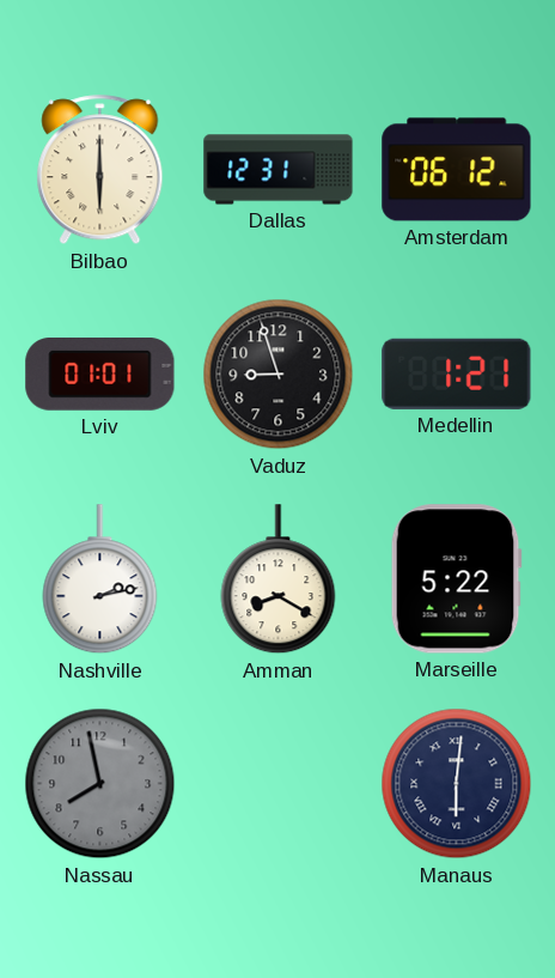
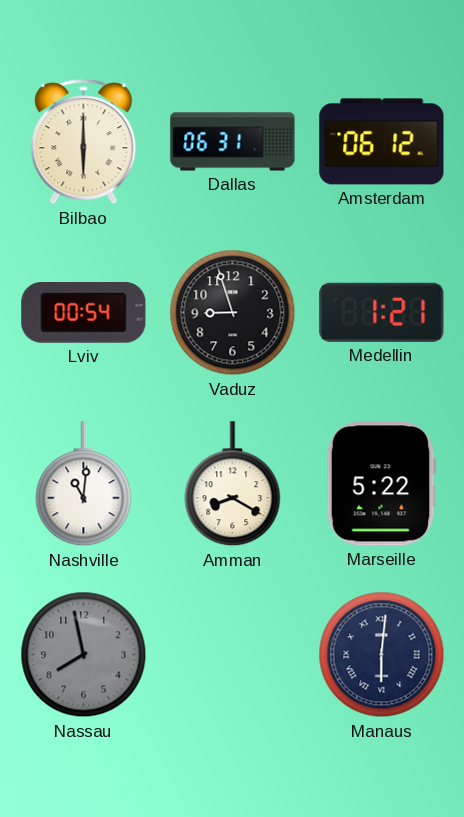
Dallas: 12:31 -> 06:31
Lviv: 01:01 -> 00:54
Nashville: 2:13 -> 11:01
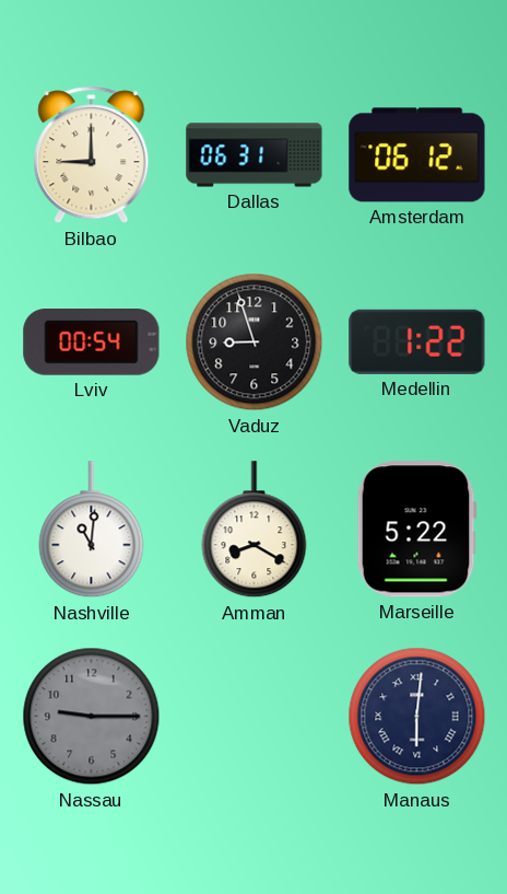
Bilbao: 6:00 -> 9:00
Medellin: 1:21 -> 1:22
Nassau: 7:58 -> 9:15
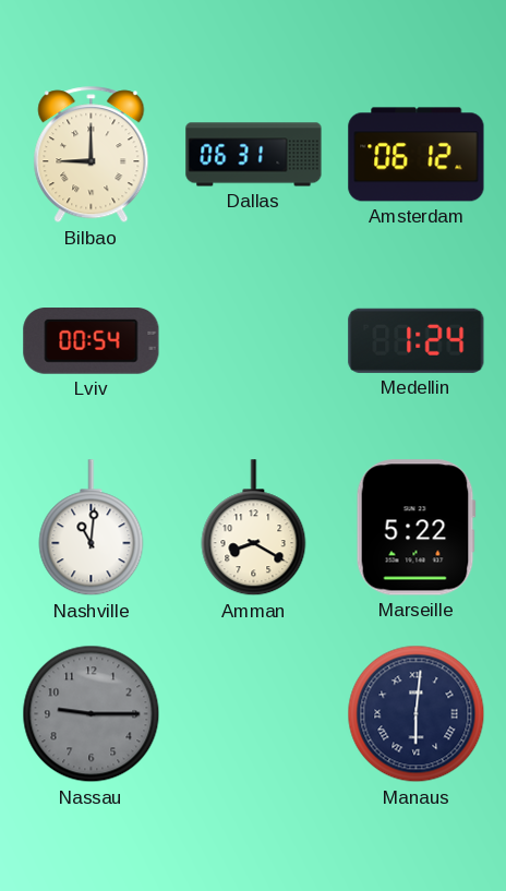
Vaduz: 8:57 -> none
Medellin: 1:22 -> 1:24
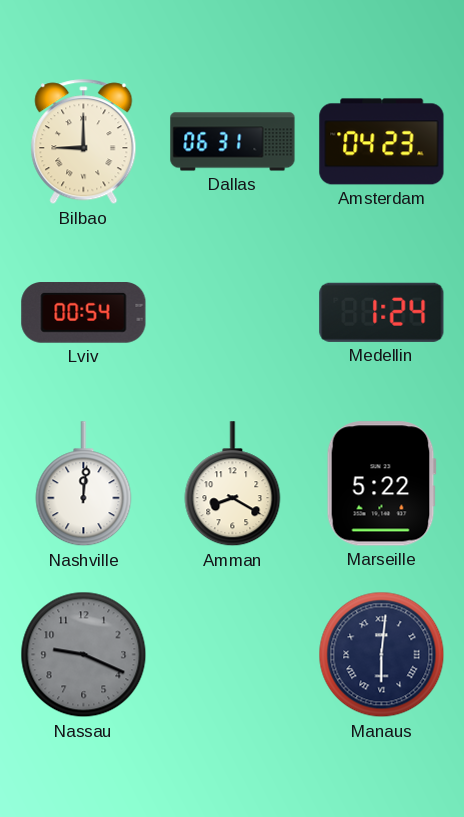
Amsterdam: 06:12 -> 04:23
Nashville: 11:01 -> 12:01
Nassau: 9:15 -> 9:19
